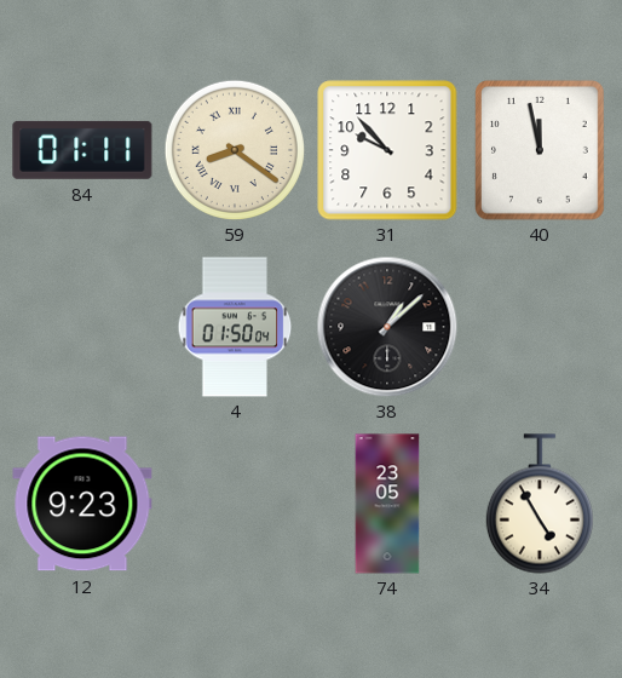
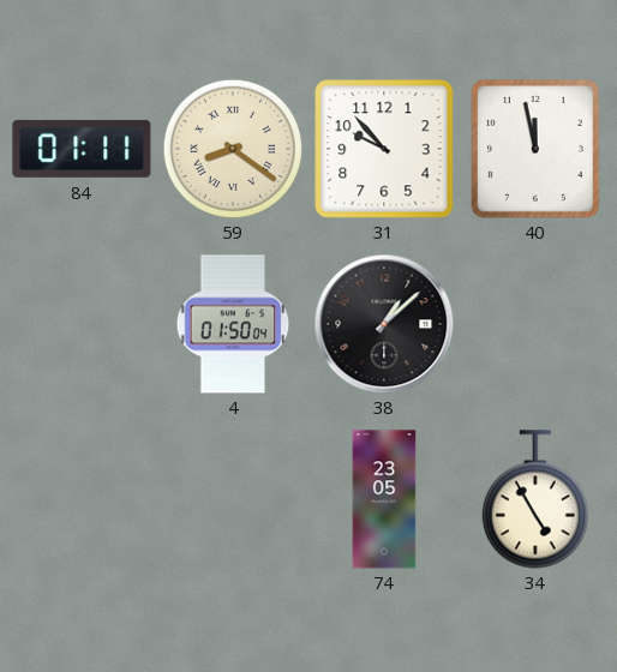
12: 9:23 -> none
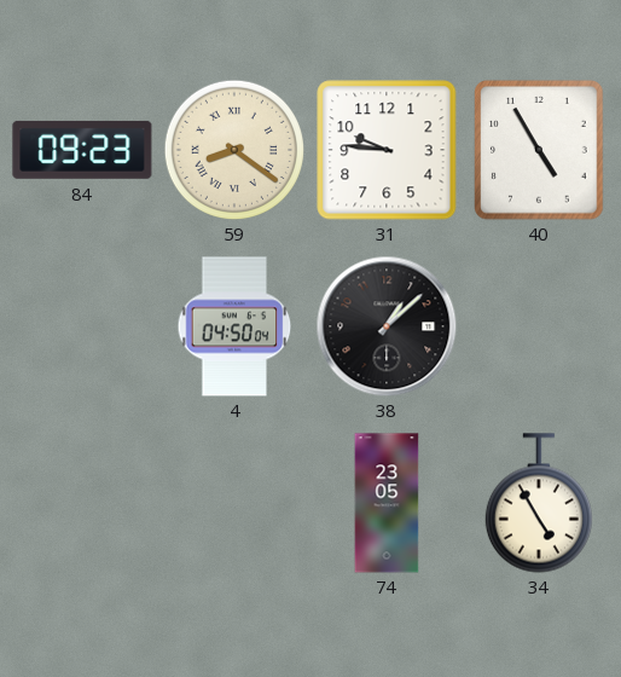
84: 01:11 -> 09:23
31: 9:53 -> 9:46
40: 11:58 -> 4:55
4: 01:50 -> 04:50
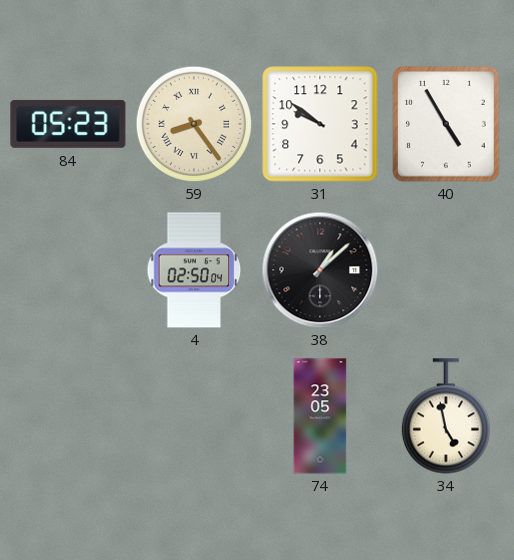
84: 09:23 -> 05:23
59: 8:21 -> 8:24
31: 9:46 -> 9:51
4: 04:50 -> 02:50
34: 4:55 -> 4:58
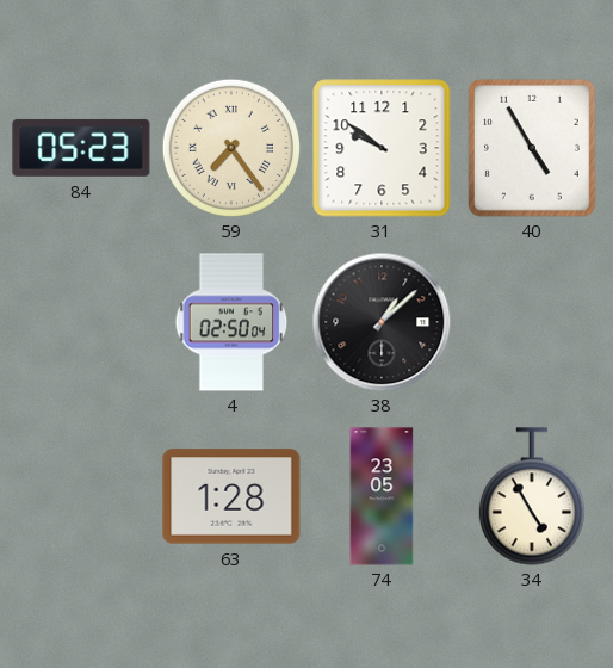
59: 8:24 -> 7:24
63: none -> 1:28
34: 4:58 -> 4:55
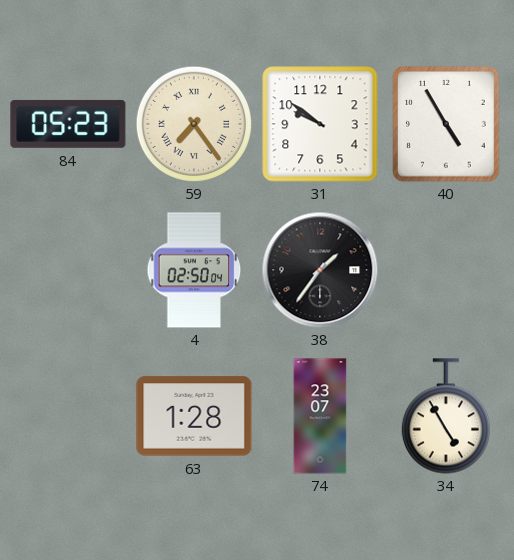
38: 1:08 -> 1:36
74: 23:05 -> 23:07
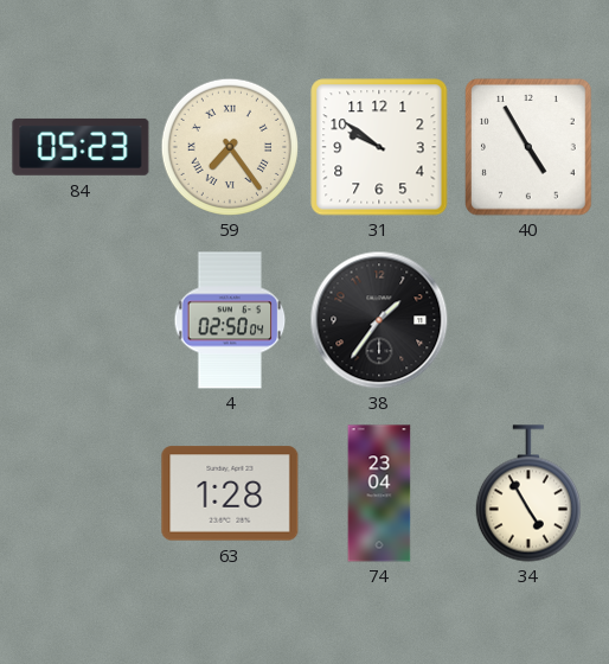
74: 23:07 -> 23:04
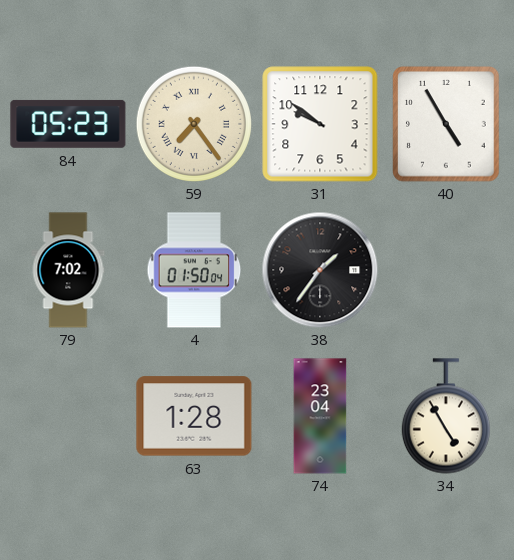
79: none -> 7:02
4: 02:50 -> 01:50
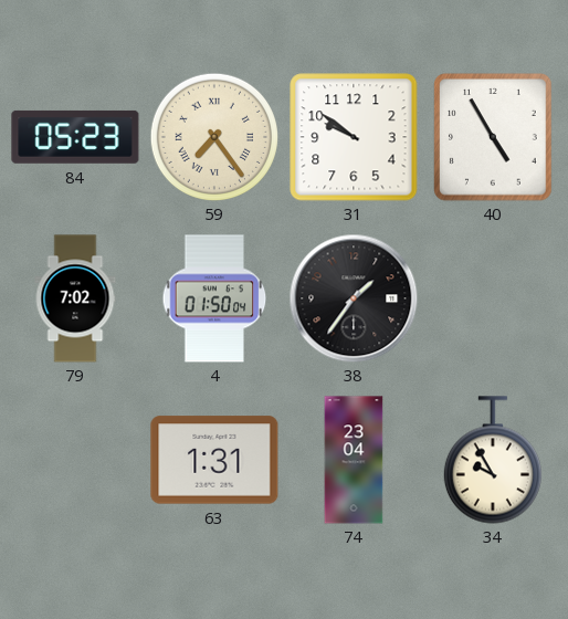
63: 1:28 -> 1:31
34: 4:55 -> 9:55
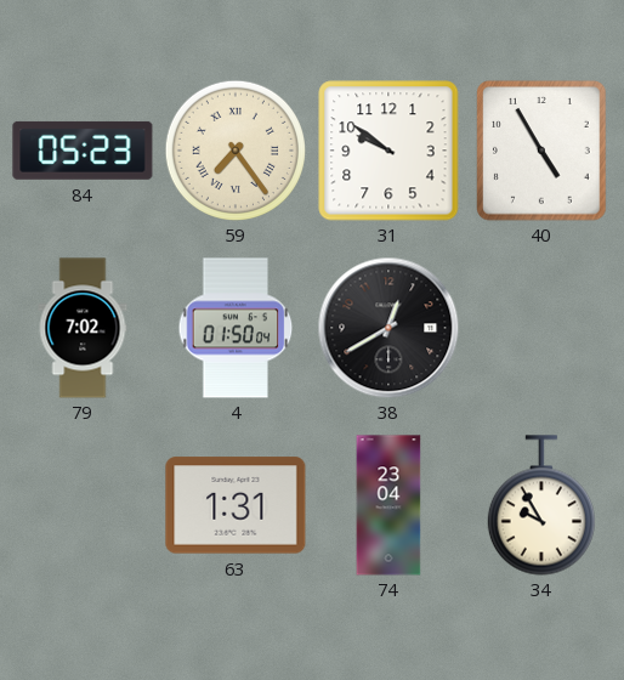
38: 1:36 -> 12:40
